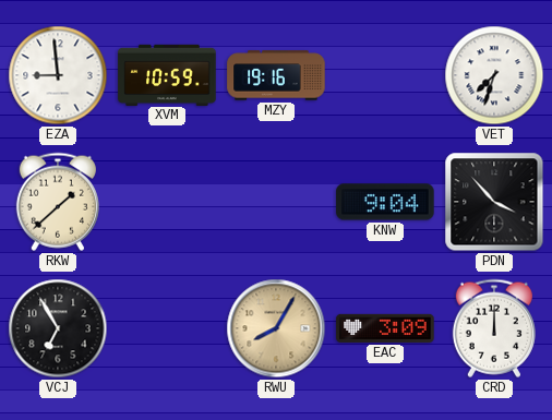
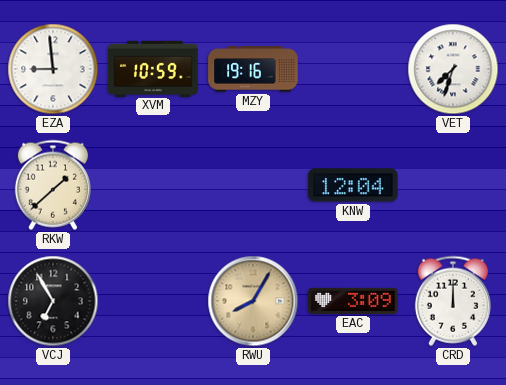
KNW: 9:04 -> 12:04
PDN: 3:53 -> none
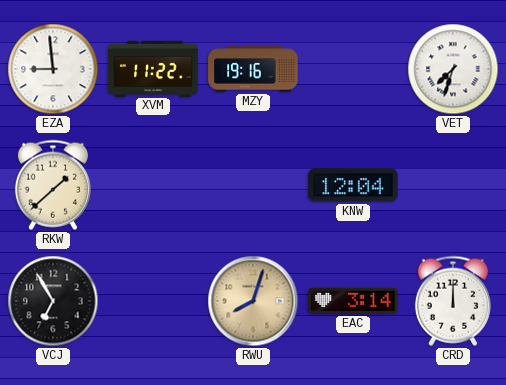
XVM: 10:59 -> 11:22
RWU: 8:05 -> 8:03
EAC: 3:09 -> 3:14
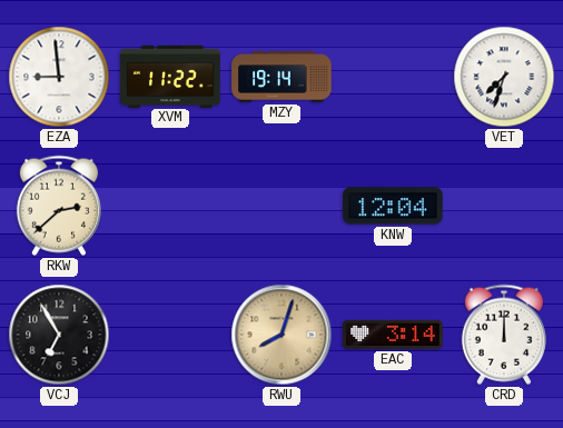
MZY: 19:16 -> 19:14
RKW: 1:38 -> 2:38
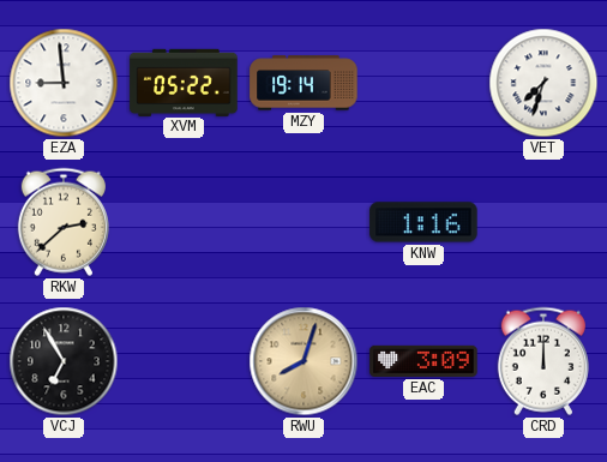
XVM: 11:22 -> 05:22
KNW: 12:04 -> 1:16
EAC: 3:14 -> 3:09
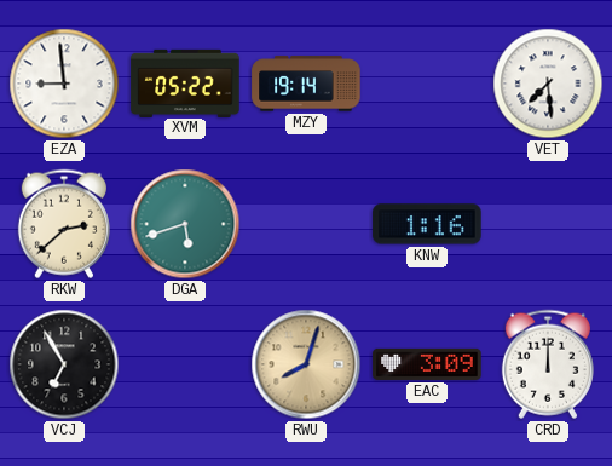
VET: 7:33 -> 7:29
DGA: none -> 5:42
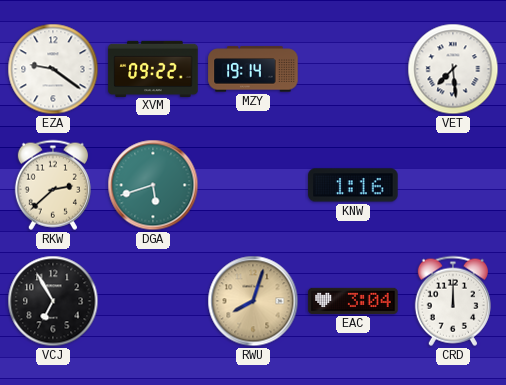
EZA: 8:59 -> 9:21
XVM: 05:22 -> 09:22
EAC: 3:09 -> 3:04
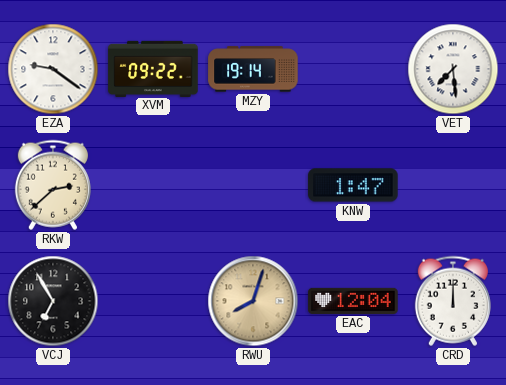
DGA: 5:42 -> none
KNW: 1:16 -> 1:47
EAC: 3:04 -> 12:04
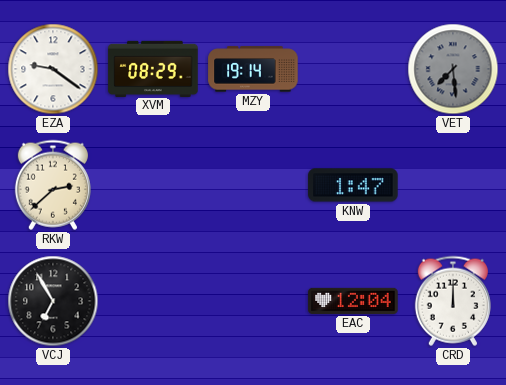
XVM: 09:22 -> 08:29
VET dial: white -> grey
RWU: 8:03 -> none
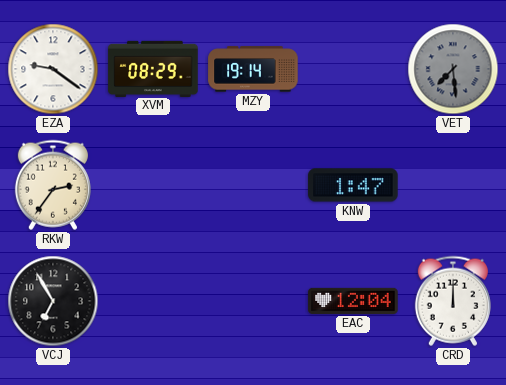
RKW: 2:38 -> 2:36
